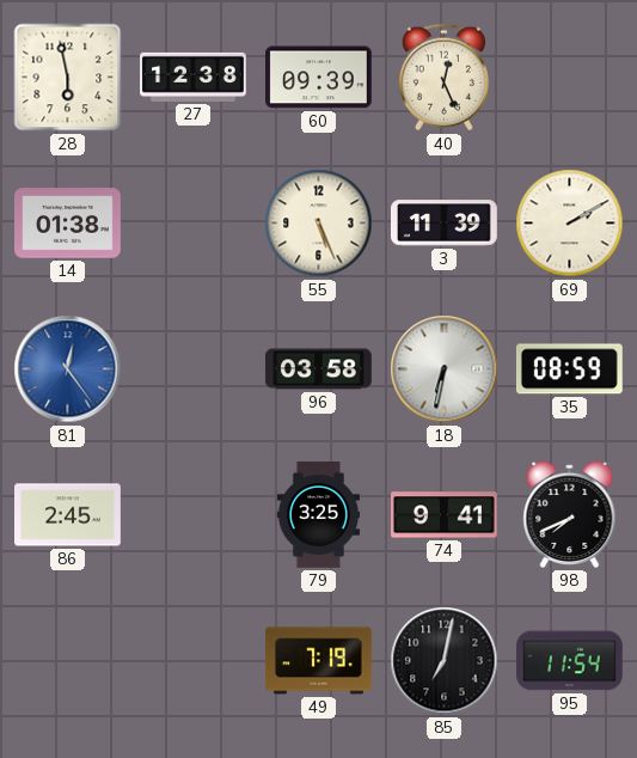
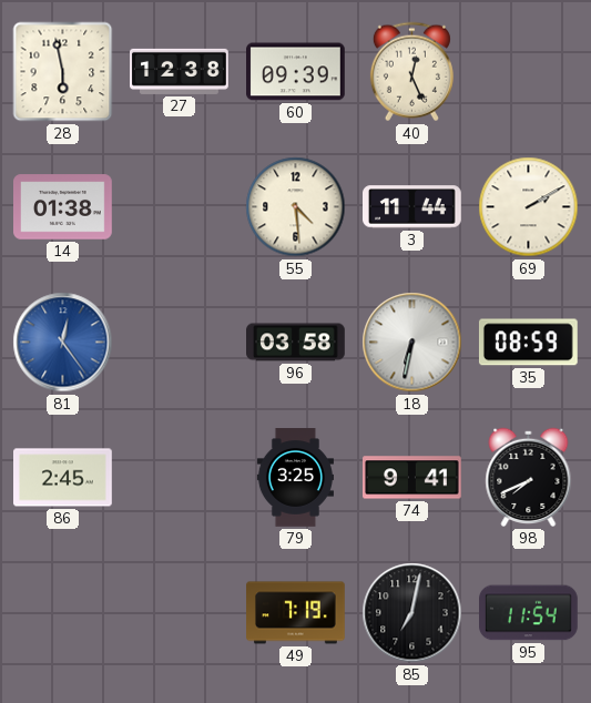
55: 5:26 -> 4:29
3: 11:39 -> 11:44
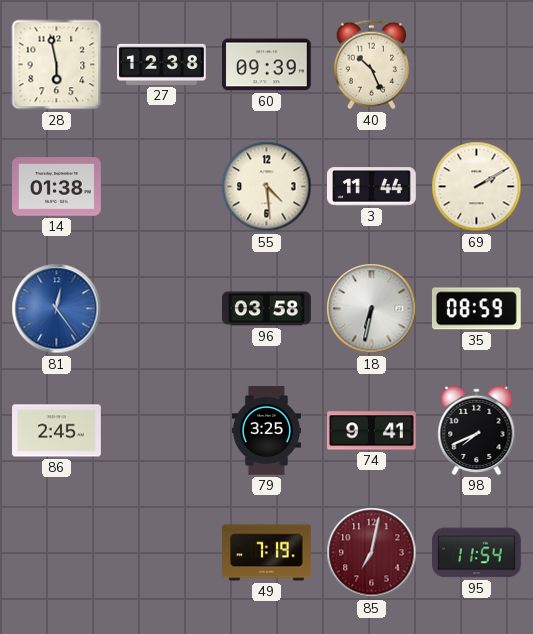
40: 12:26 -> 10:26
85 dial: black -> burgundy
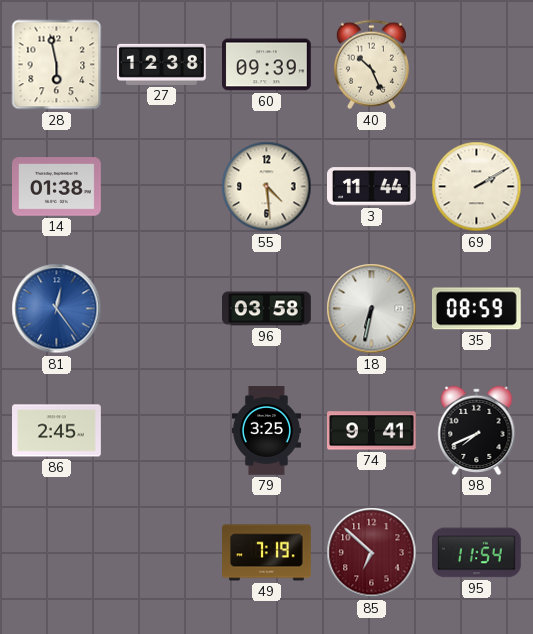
85: 7:02 -> 6:52
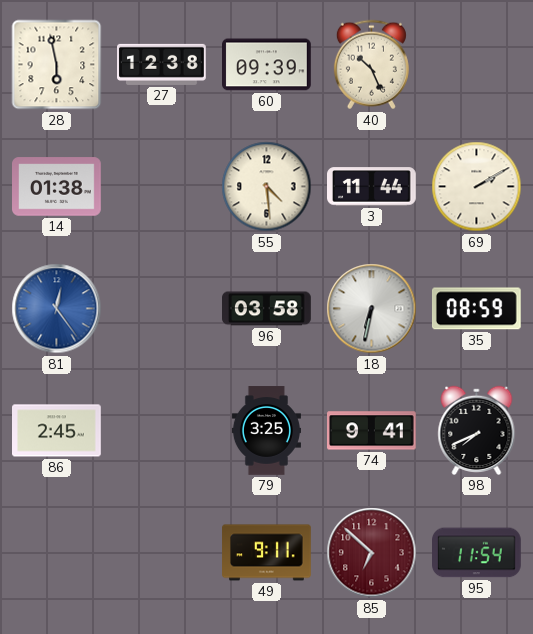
49: 7:19 -> 9:11
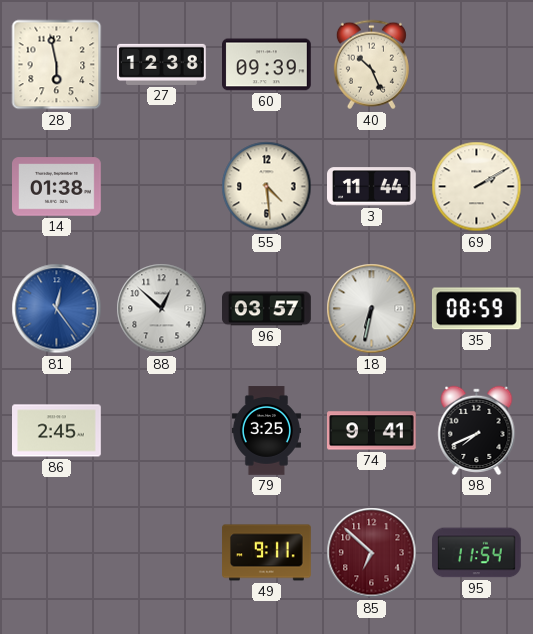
88: none -> 12:52
96: 03:58 -> 03:57
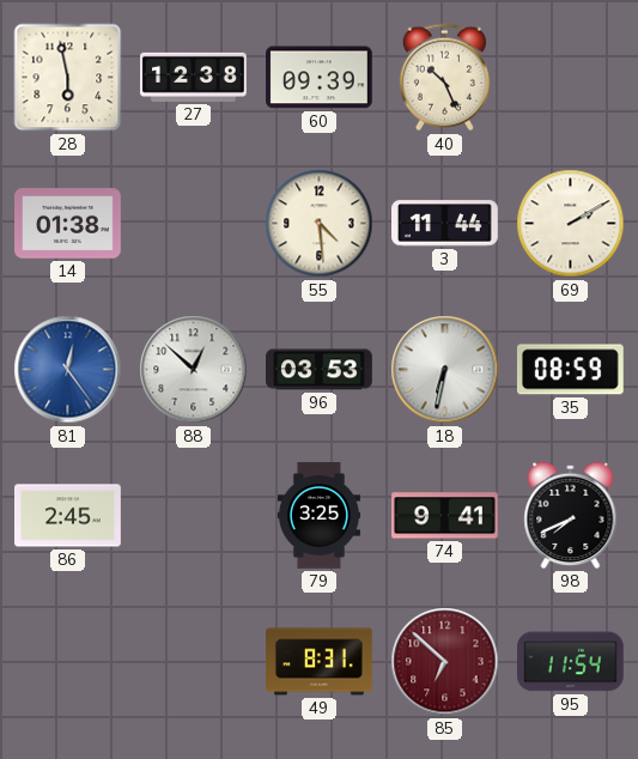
96: 03:57 -> 03:53
49: 9:11 -> 8:31
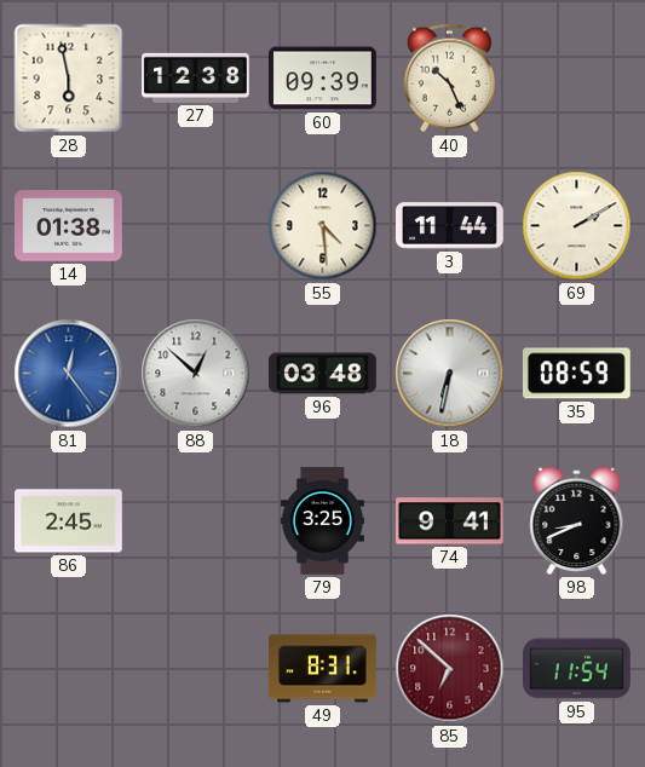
96: 03:53 -> 03:48
98: 7:41 -> 8:41
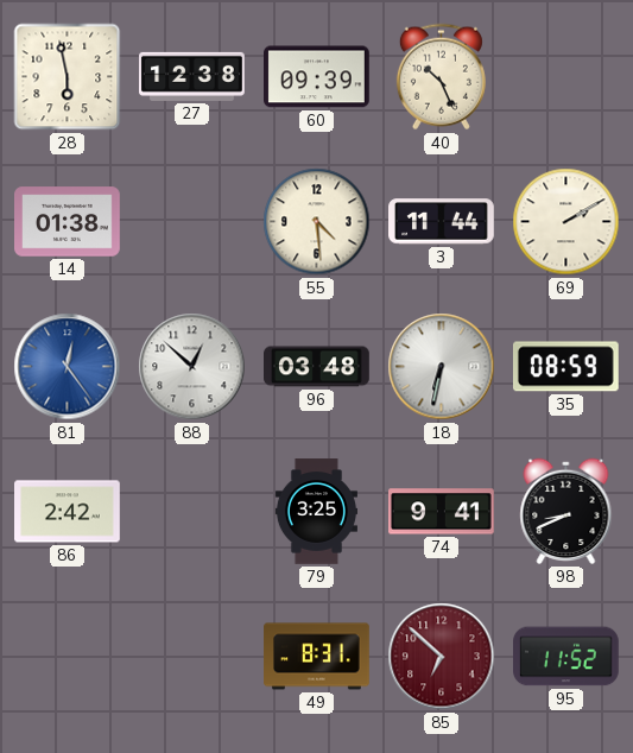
86: 2:45 -> 2:42
95: 11:54 -> 11:52
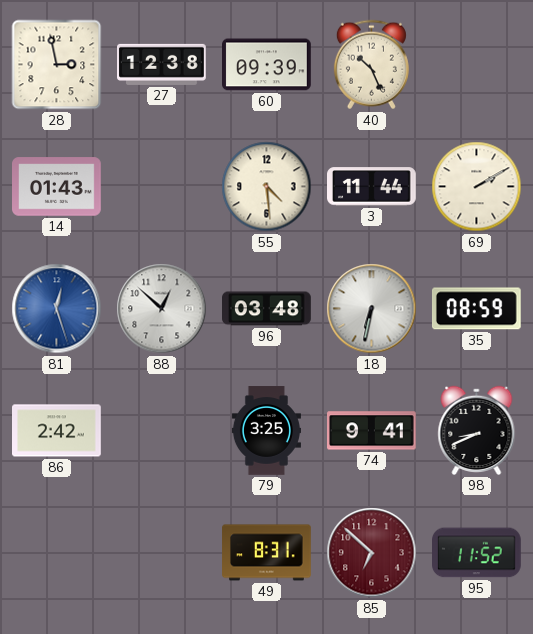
28: 5:58 -> 2:58
14: 01:38 -> 01:43
81: 12:24 -> 12:27
